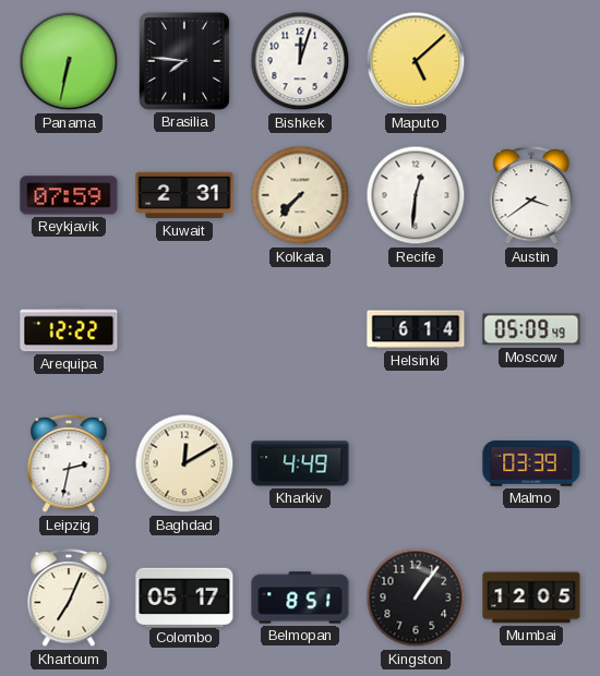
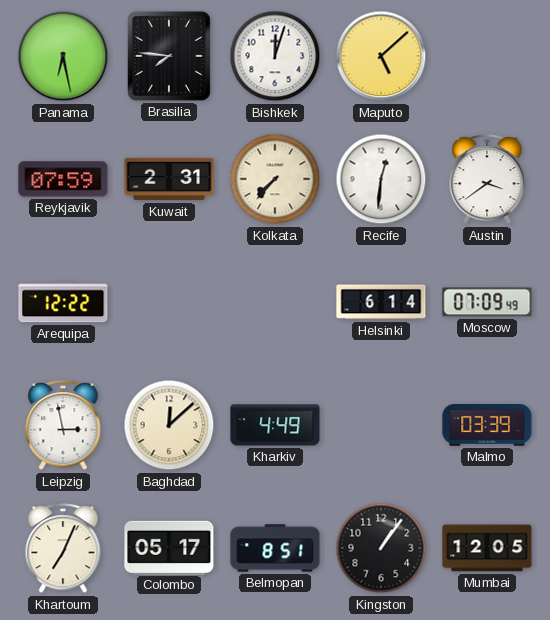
Panama: 6:32 -> 6:28
Moscow: 05:09 -> 07:09
Leipzig: 2:32 -> 2:58
Baghdad: 12:10 -> 12:08
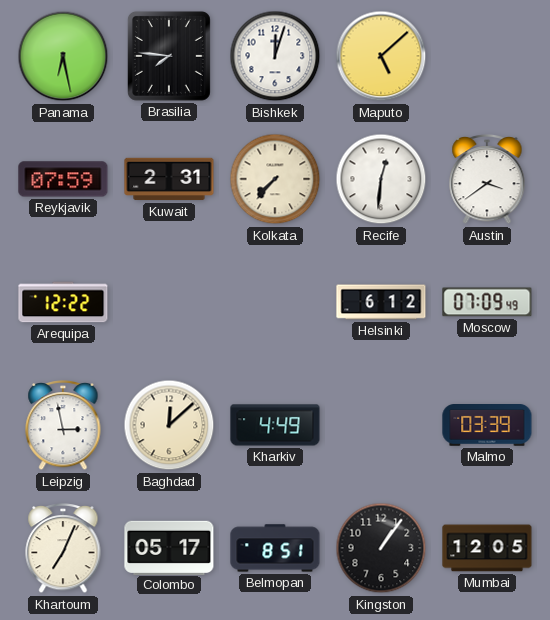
Helsinki: 6:14 -> 6:12
